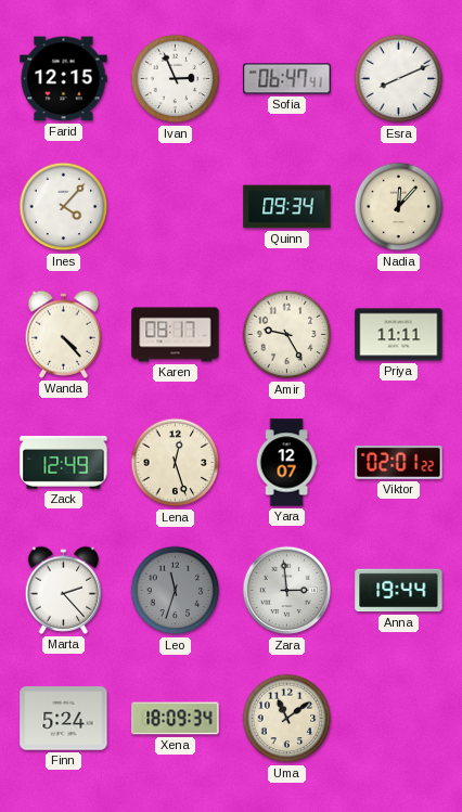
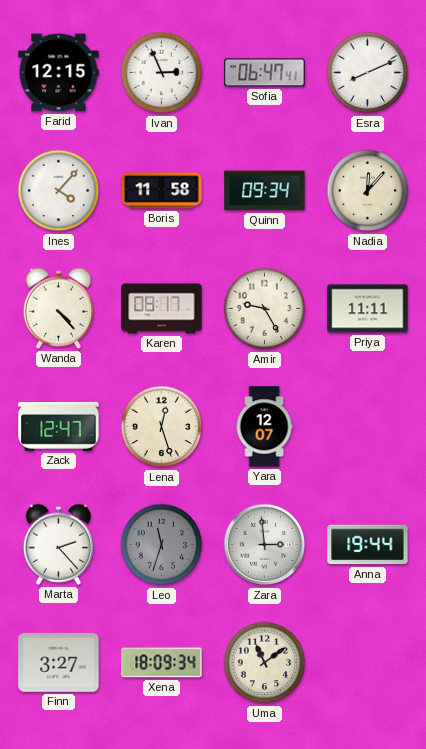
Boris: none -> 11:58
Zack: 12:49 -> 12:47
Viktor: 02:01 -> none
Finn: 5:24 -> 3:27
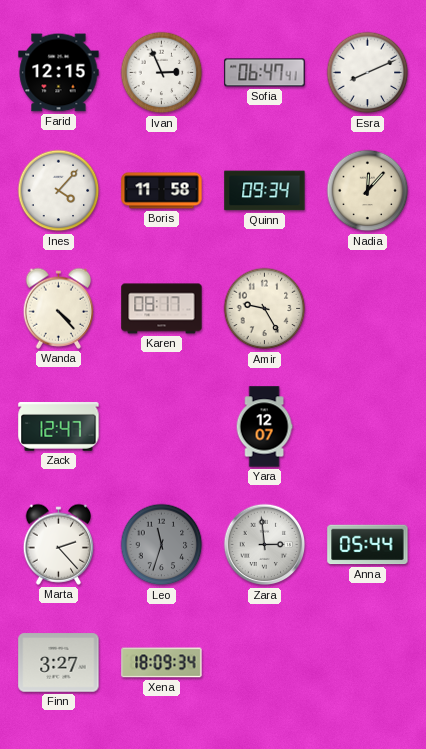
Priya: 11:11 -> none
Lena: 12:27 -> none
Anna: 19:44 -> 05:44
Uma: 11:09 -> none
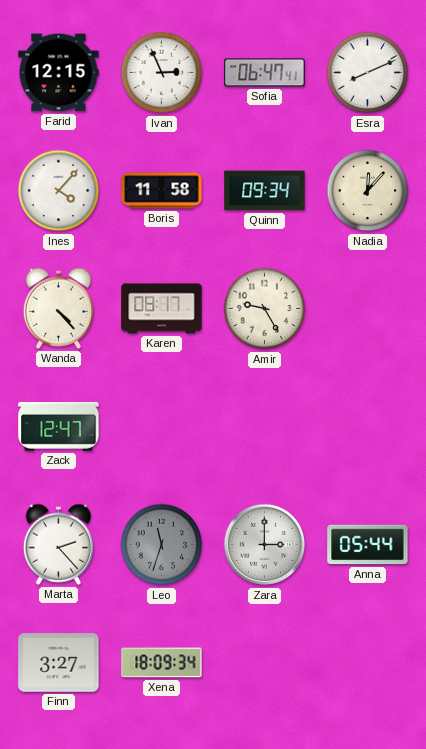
Yara: 12:07 -> none
Zara: 2:59 -> 3:00
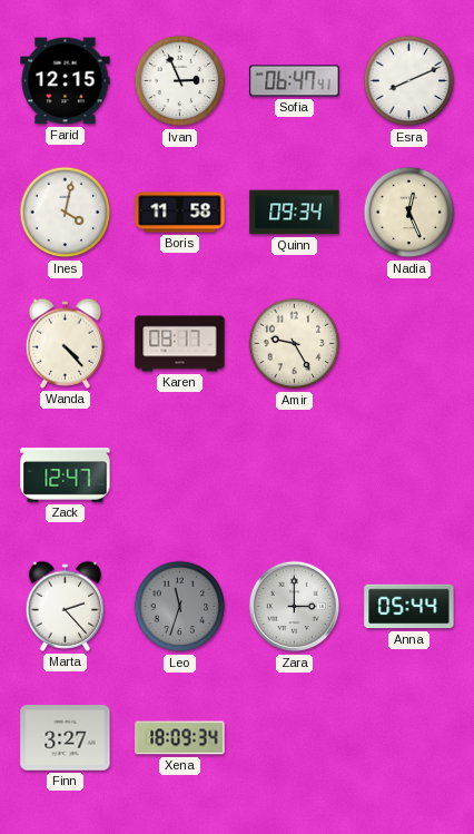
Ines: 4:07 -> 4:02
Nadia: 12:07 -> 12:26
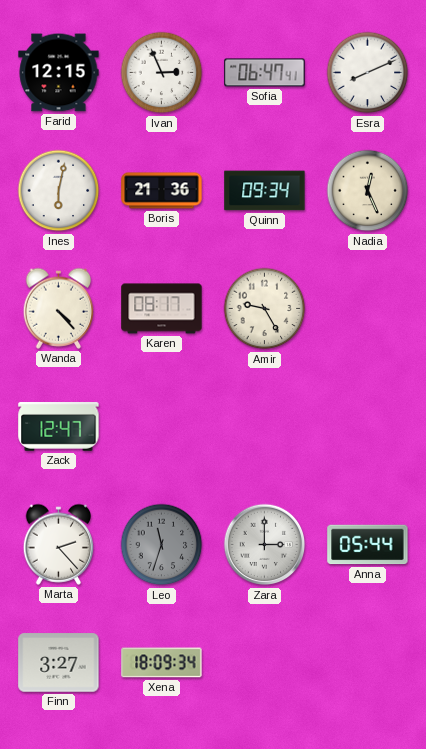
Ines: 4:02 -> 6:02
Boris: 11:58 -> 21:36
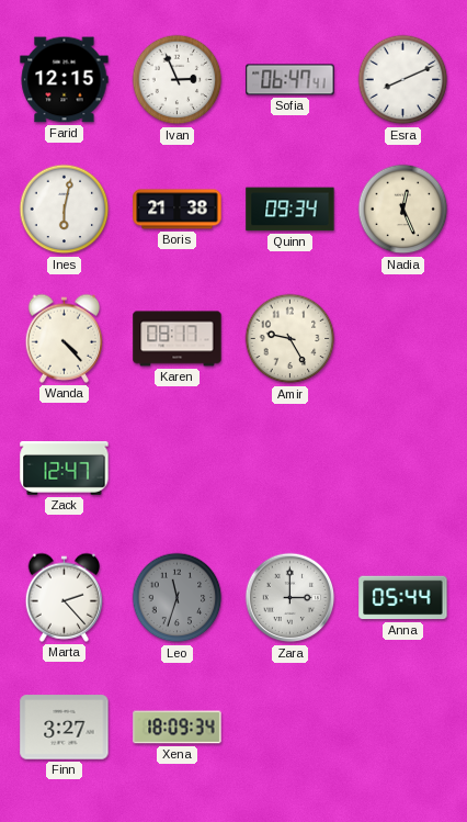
Boris: 21:36 -> 21:38
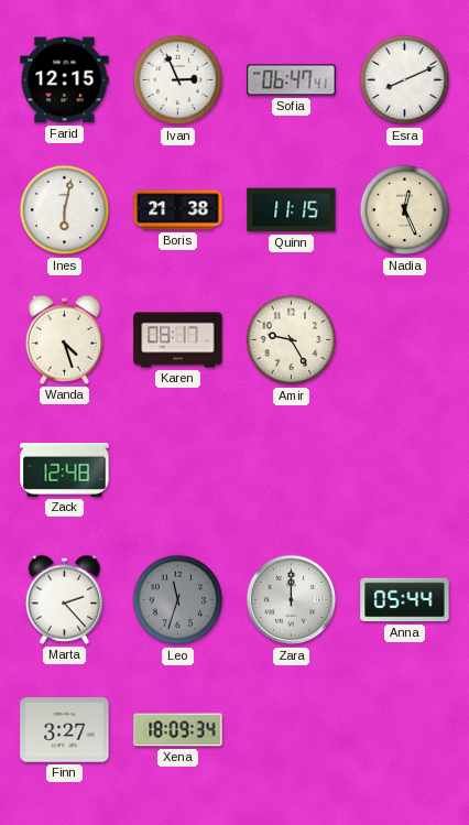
Quinn: 09:34 -> 11:15
Wanda: 4:23 -> 4:27
Zack: 12:47 -> 12:48
Zara: 3:00 -> 12:00
